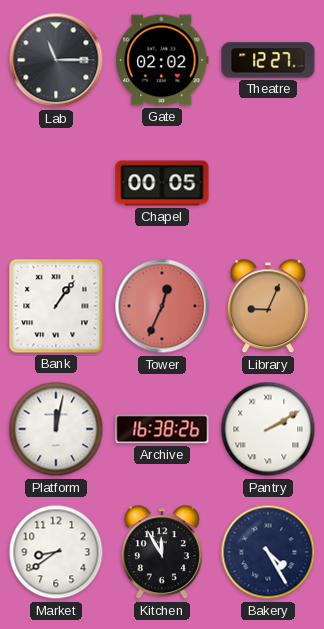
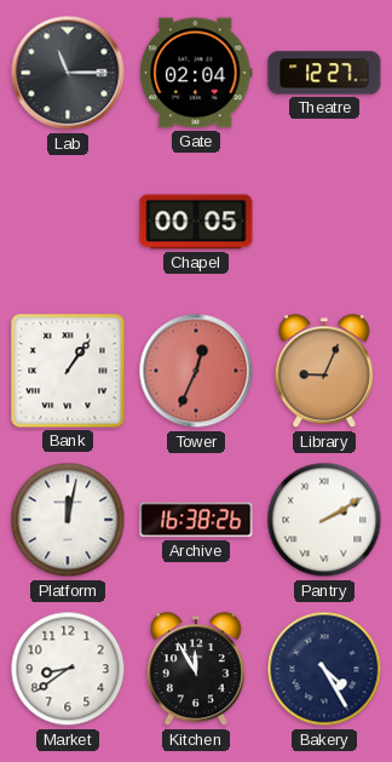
Gate: 02:02 -> 02:04
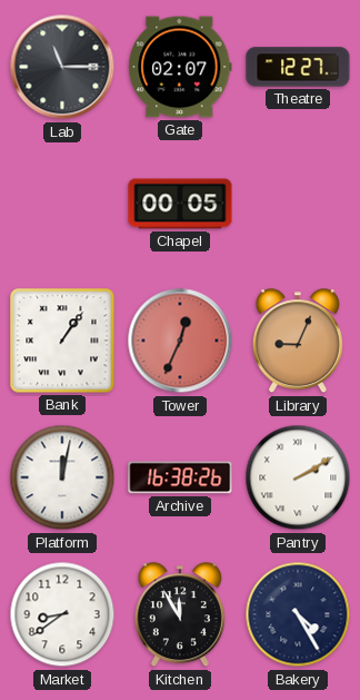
Gate: 02:04 -> 02:07
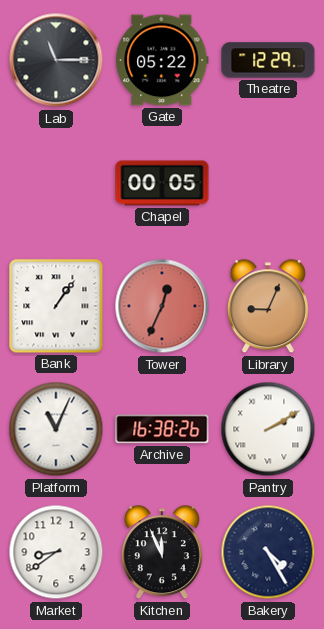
Gate: 02:07 -> 05:22
Theatre: 12:27 -> 12:29
Platform: 12:02 -> 11:04
Kitchen: 11:55 -> 11:56
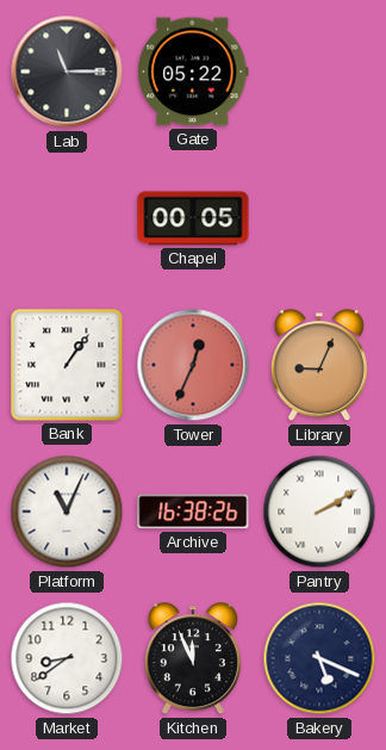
Theatre: 12:29 -> none
Bakery: 4:25 -> 5:19
